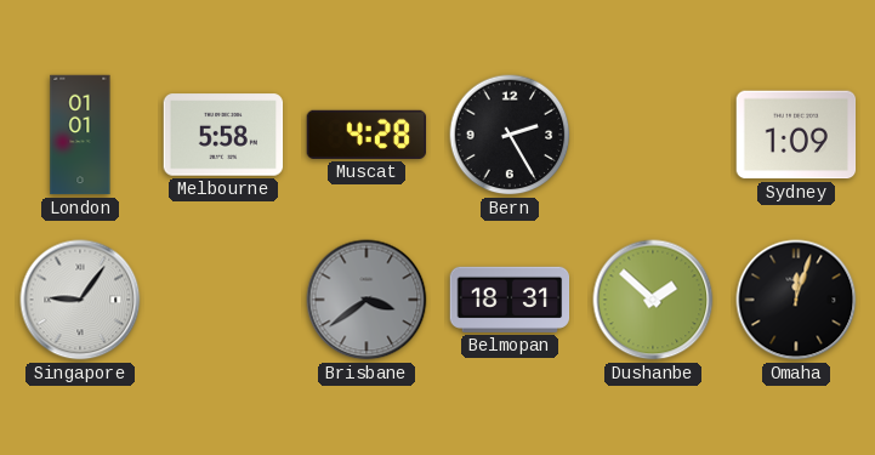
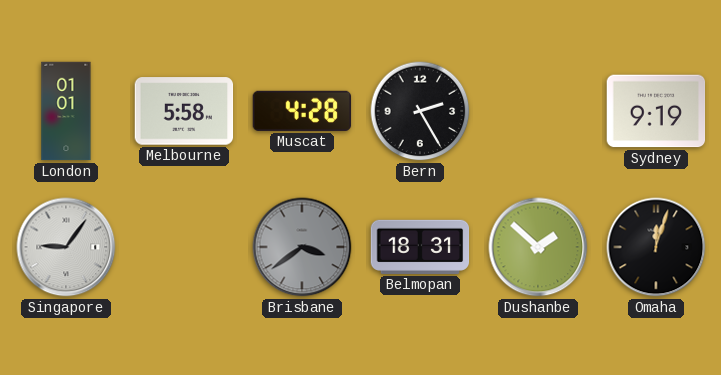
Sydney: 1:09 -> 9:19
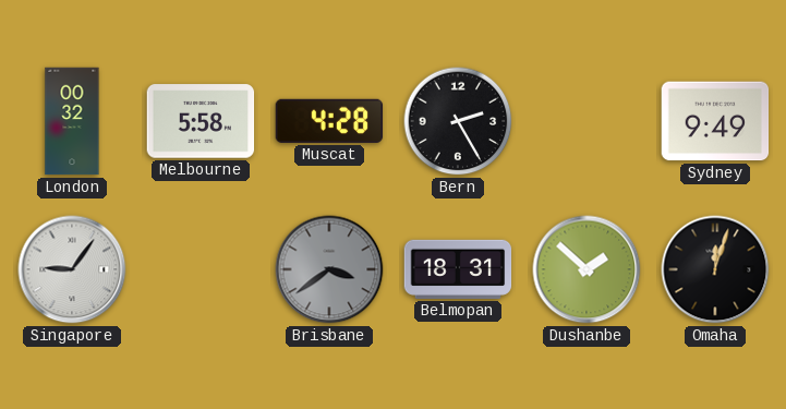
London: 01:01 -> 00:32
Sydney: 9:19 -> 9:49
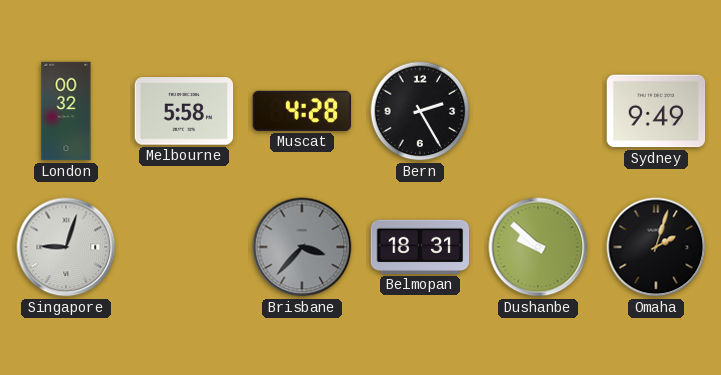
Singapore: 9:06 -> 9:03
Brisbane: 3:39 -> 3:37
Dushanbe: 1:52 -> 9:52
Omaha: 12:03 -> 2:03
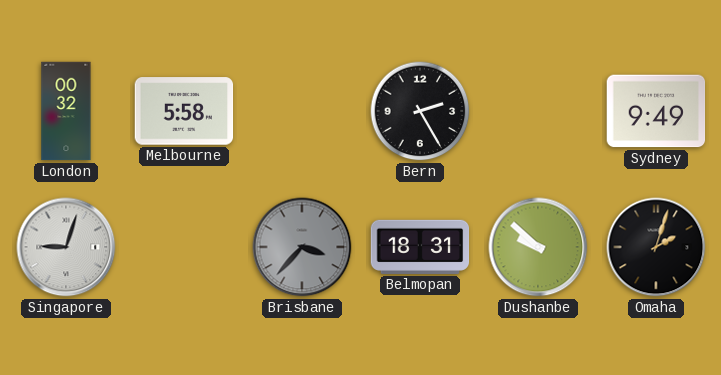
Muscat: 4:28 -> none
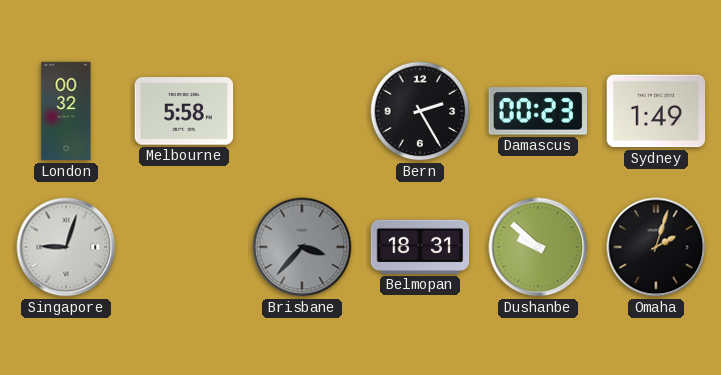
Damascus: none -> 00:23
Sydney: 9:49 -> 1:49
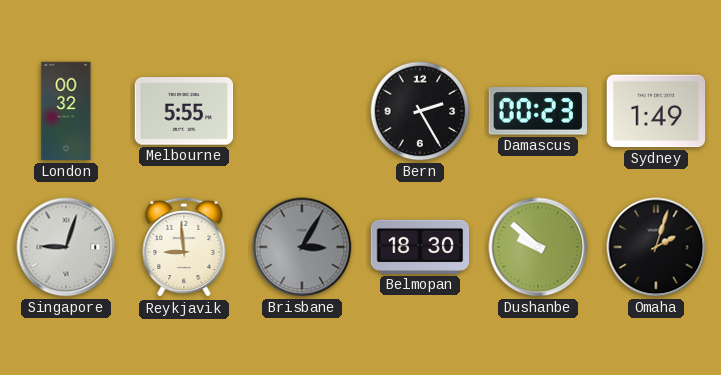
Melbourne: 5:58 -> 5:55
Reykjavik: none -> 8:59
Brisbane: 3:37 -> 3:05
Belmopan: 18:31 -> 18:30
